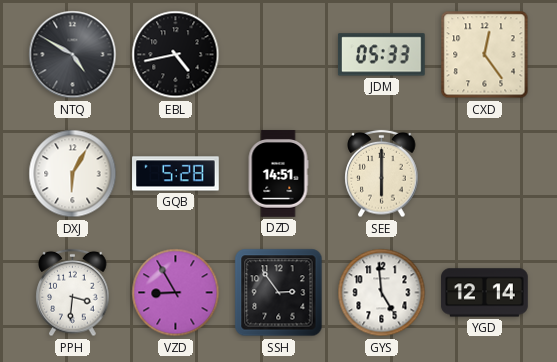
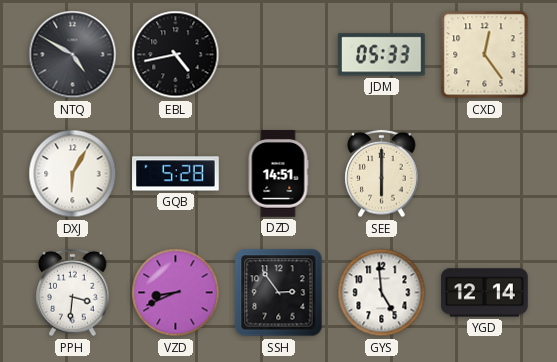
VZD: 8:55 -> 8:41
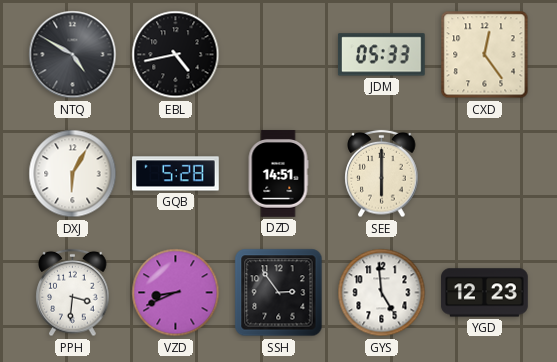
YGD: 12:14 -> 12:23
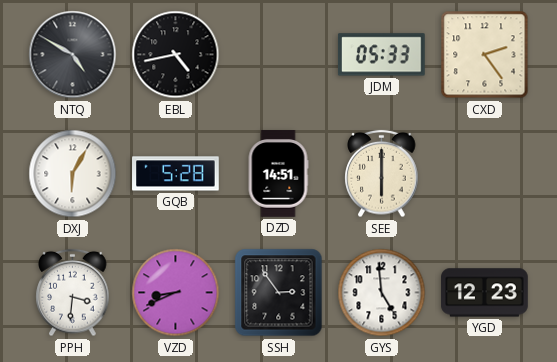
CXD: 12:24 -> 2:24
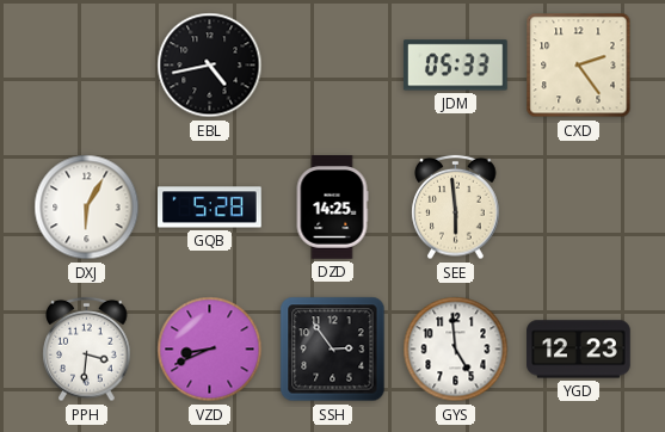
NTQ: 4:50 -> none
DZD: 14:51 -> 14:25
SEE: 6:00 -> 5:59
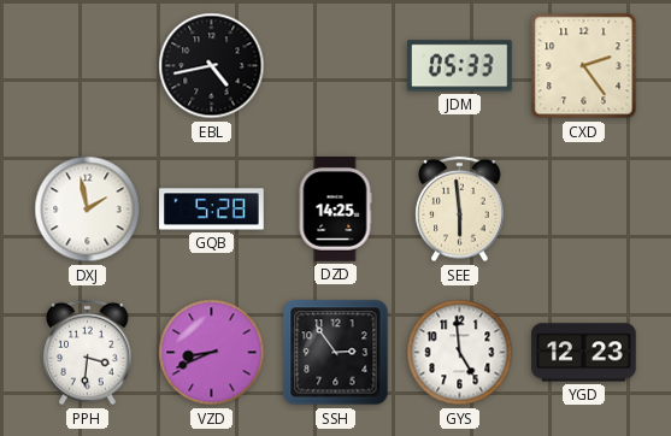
DXJ: 6:05 -> 1:58
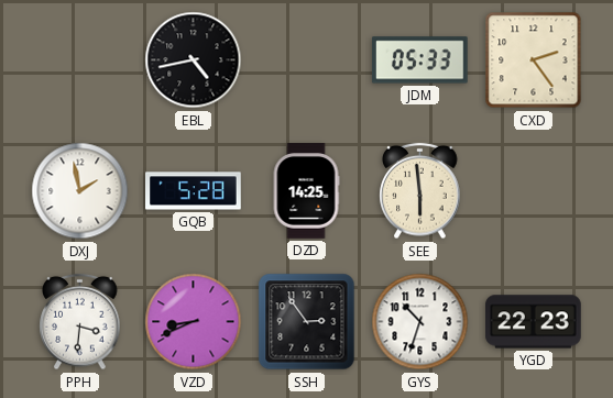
GYS: 4:59 -> 10:33
YGD: 12:23 -> 22:23
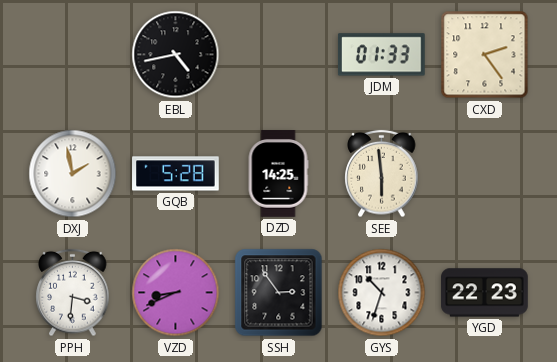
JDM: 05:33 -> 01:33
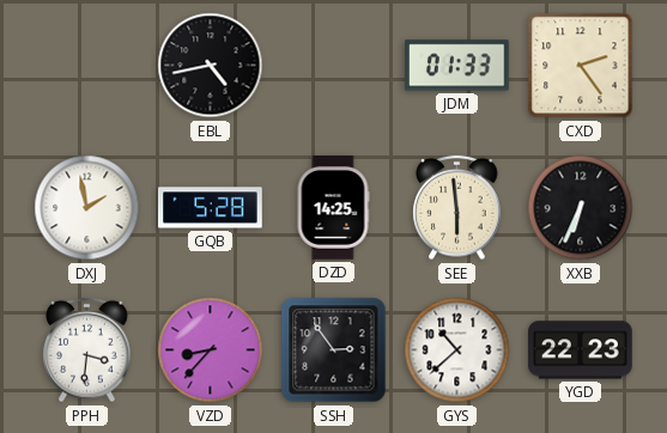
XXB: none -> 6:34
VZD: 8:41 -> 8:37
GYS: 10:33 -> 10:38
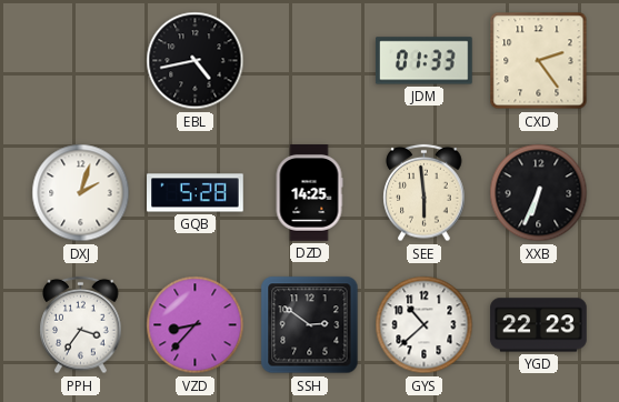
DXJ: 1:58 -> 2:03
PPH: 3:31 -> 3:36
SSH: 2:54 -> 2:51
